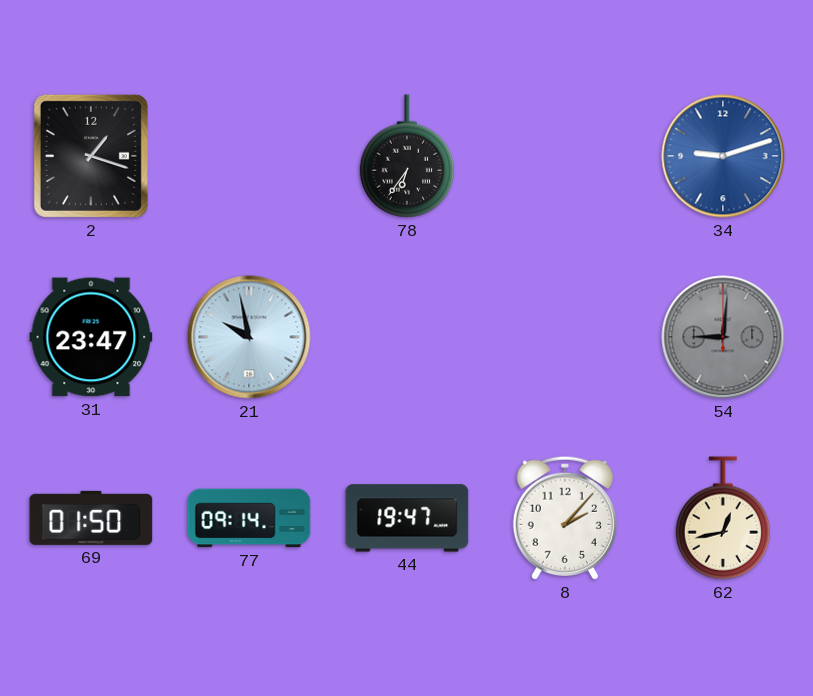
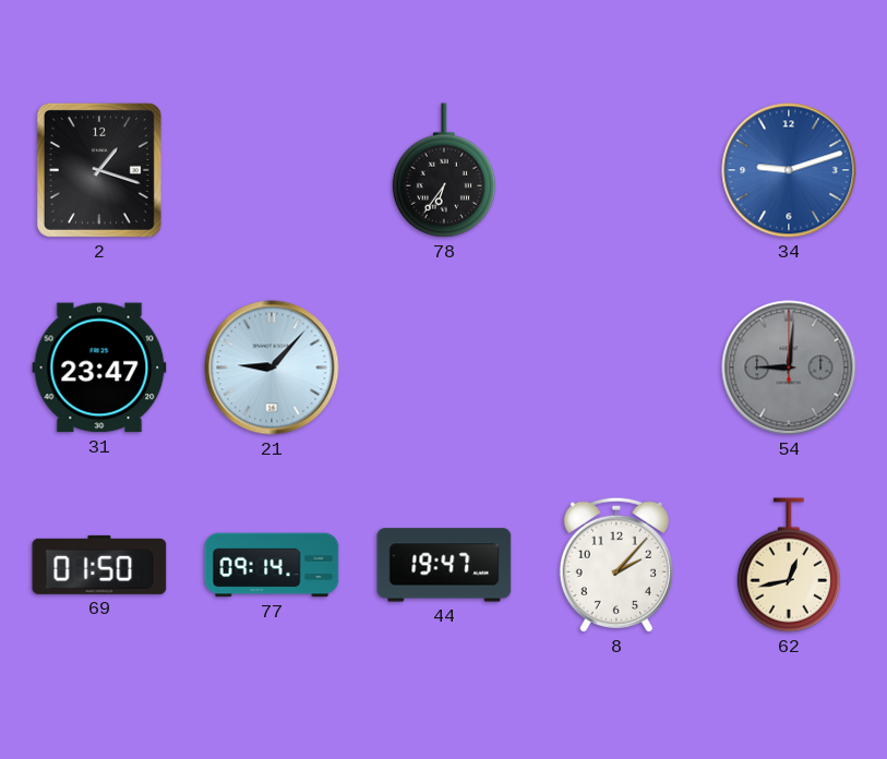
21: 9:58 -> 9:07
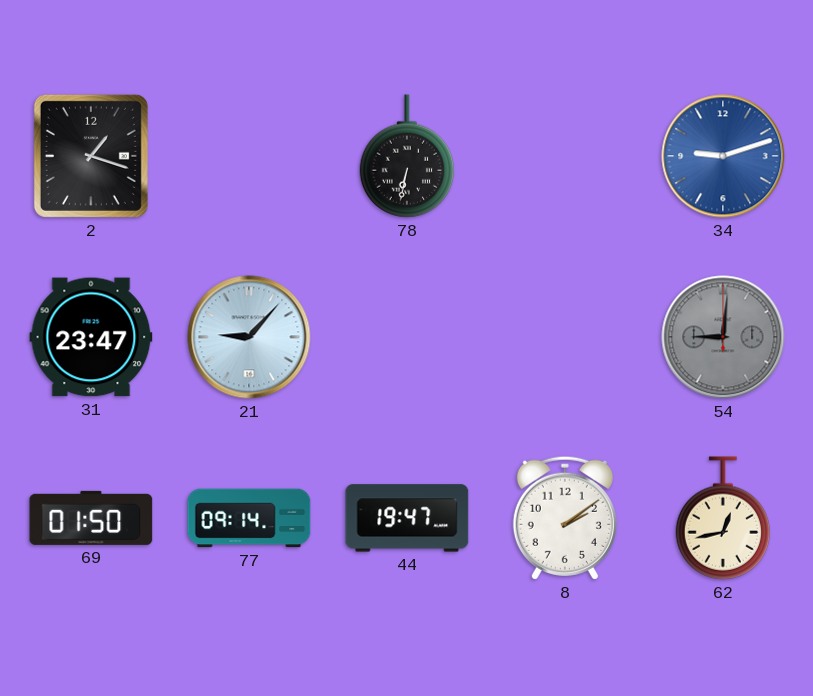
78: 6:36 -> 6:32
8: 2:07 -> 2:09
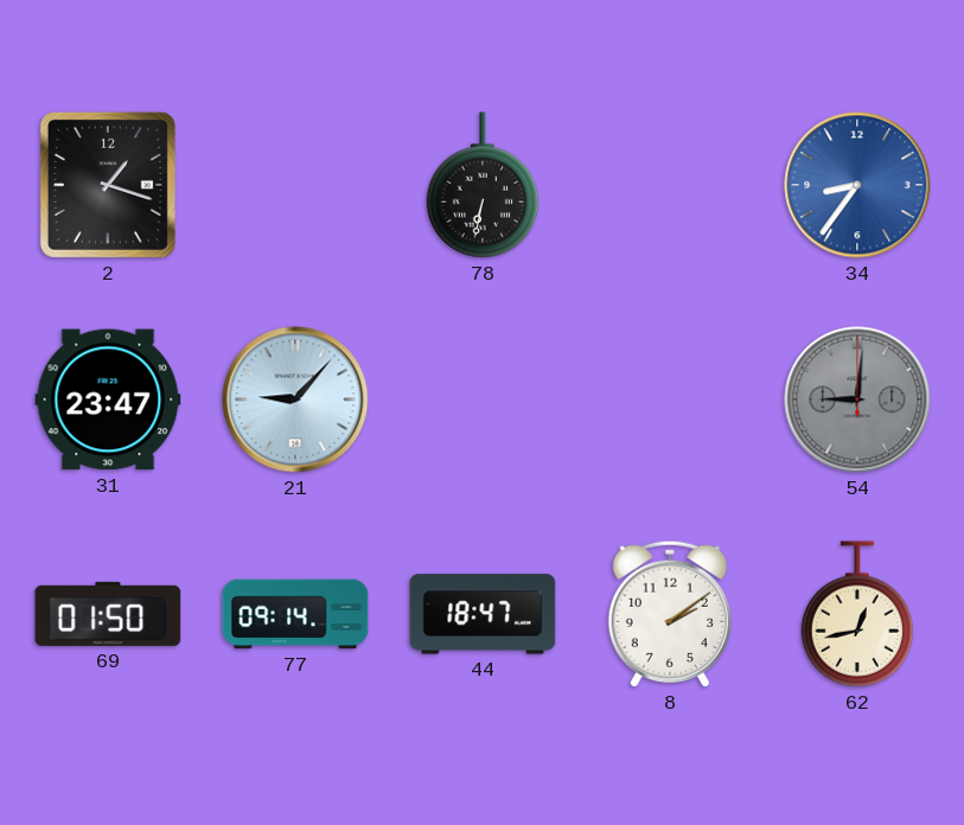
34: 9:12 -> 8:36
44: 19:47 -> 18:47
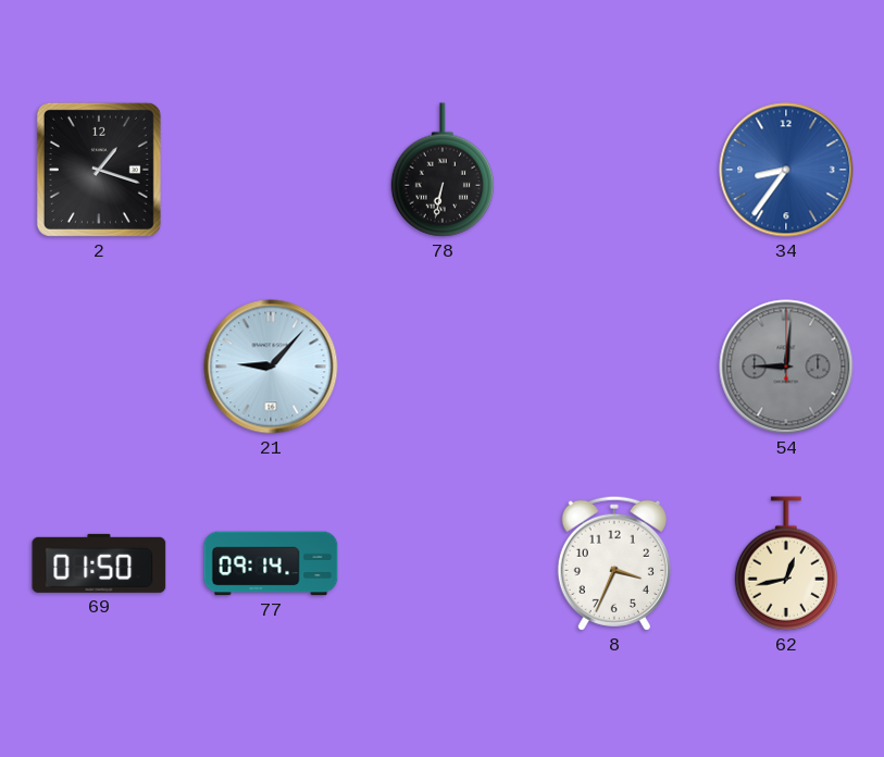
31: 23:47 -> none
44: 18:47 -> none
8: 2:09 -> 3:34
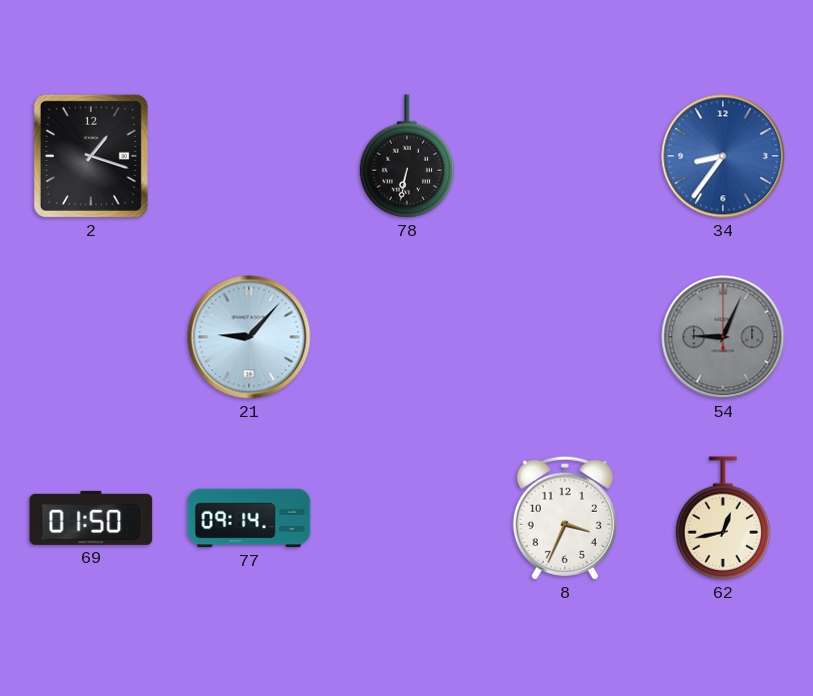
54: 9:01 -> 9:04
